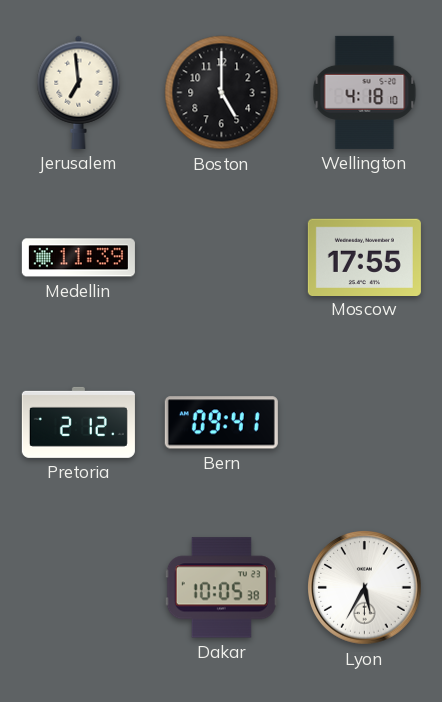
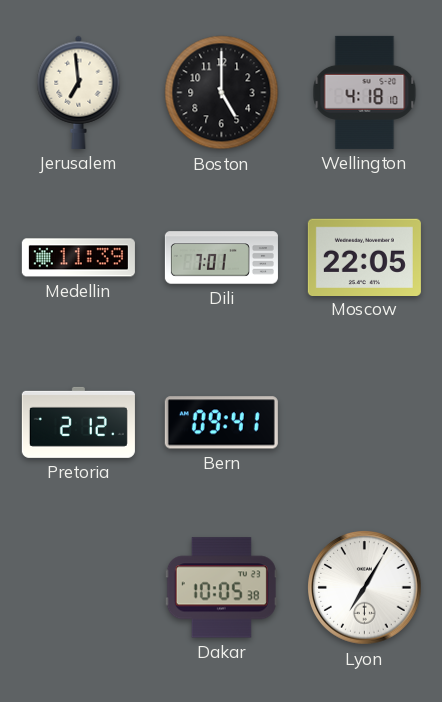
Dili: none -> 7:01
Moscow: 17:55 -> 22:05
Lyon: 5:35 -> 7:05
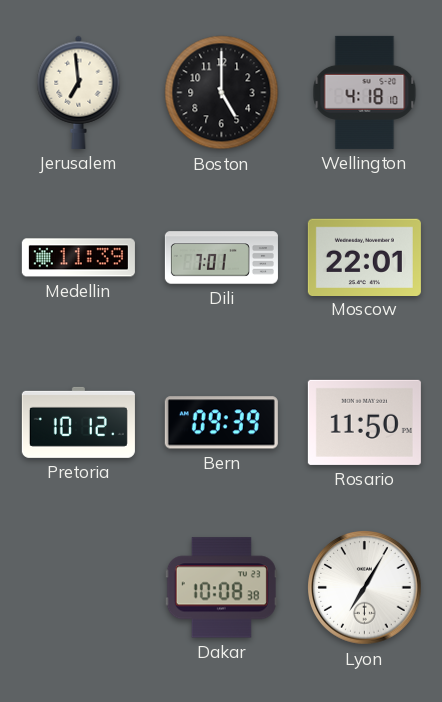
Moscow: 22:05 -> 22:01
Pretoria: 2:12 -> 10:12
Bern: 09:41 -> 09:39
Rosario: none -> 11:50
Dakar: 10:05 -> 10:08
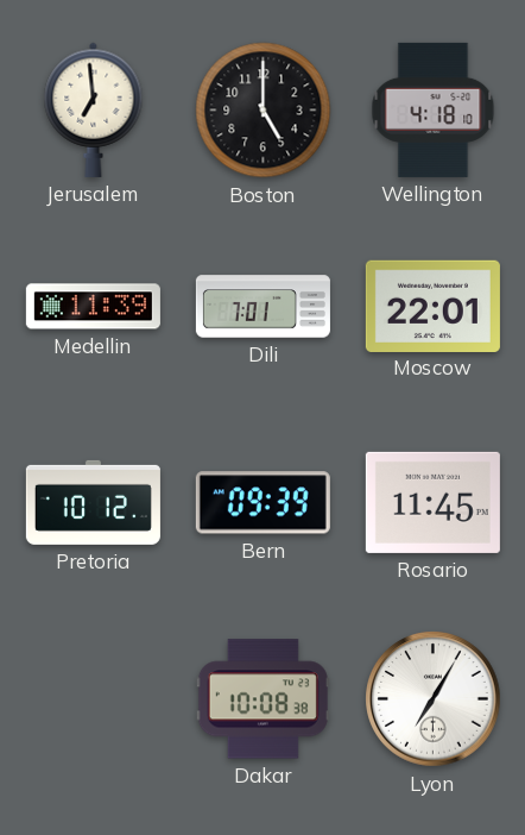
Rosario: 11:50 -> 11:45
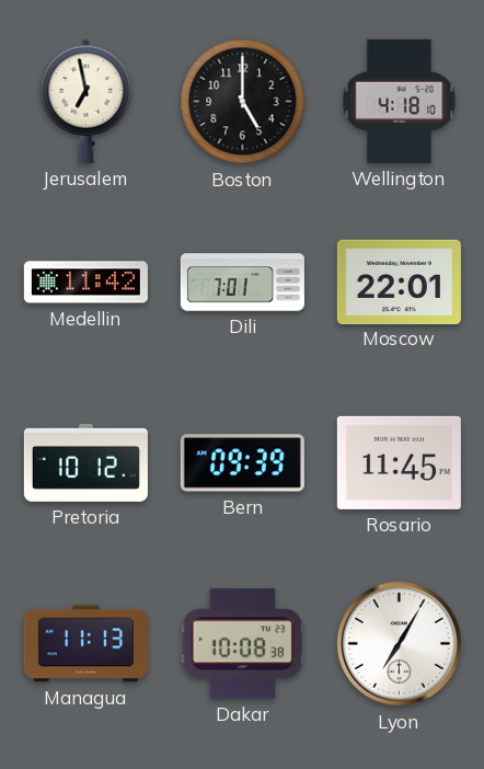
Jerusalem: 6:59 -> 6:58
Medellin: 11:39 -> 11:42
Managua: none -> 11:13
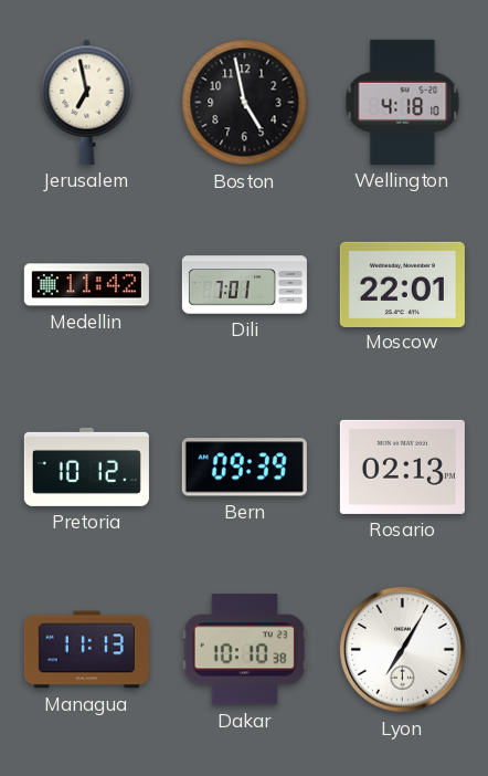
Boston: 5:00 -> 4:58
Rosario: 11:45 -> 02:13
Dakar: 10:08 -> 10:10
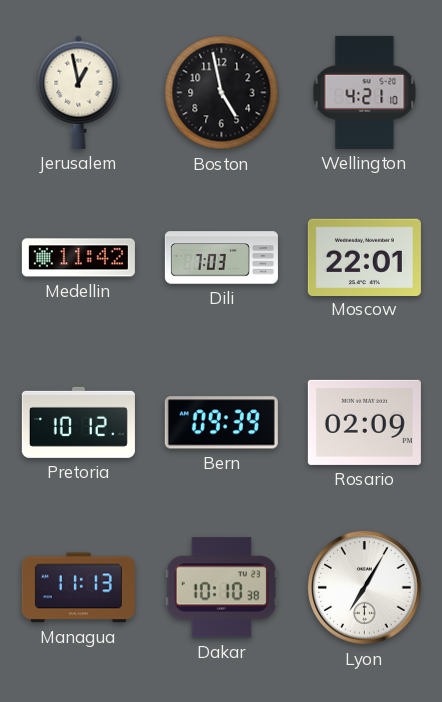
Jerusalem: 6:58 -> 12:58
Wellington: 4:18 -> 4:21
Dili: 7:01 -> 7:03
Rosario: 02:13 -> 02:09
